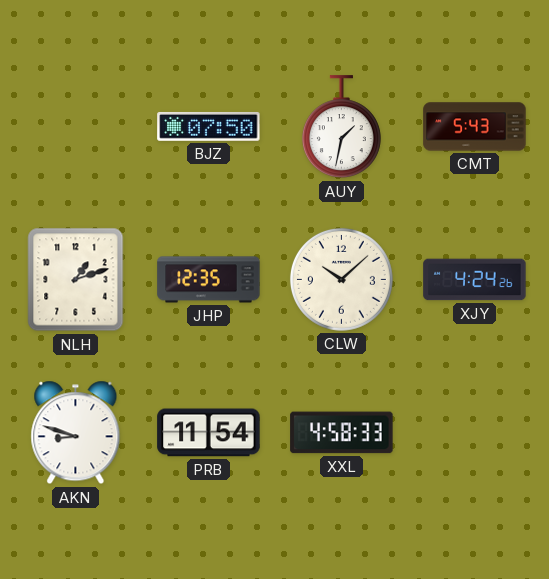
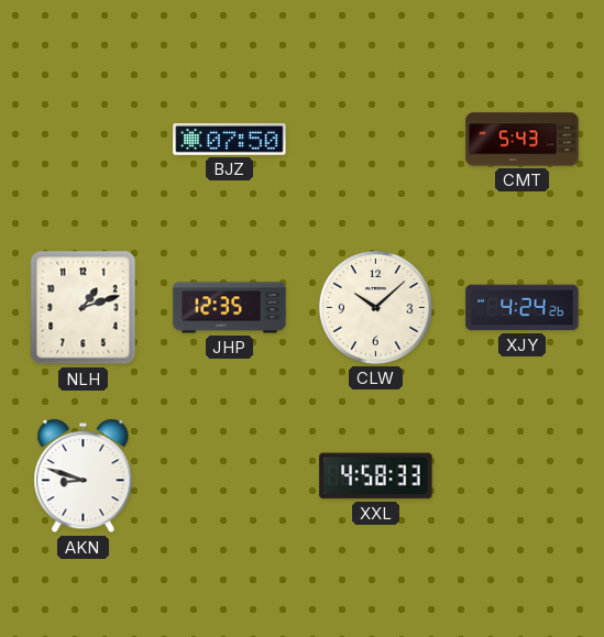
AUY: 1:32 -> none
PRB: 11:54 -> none
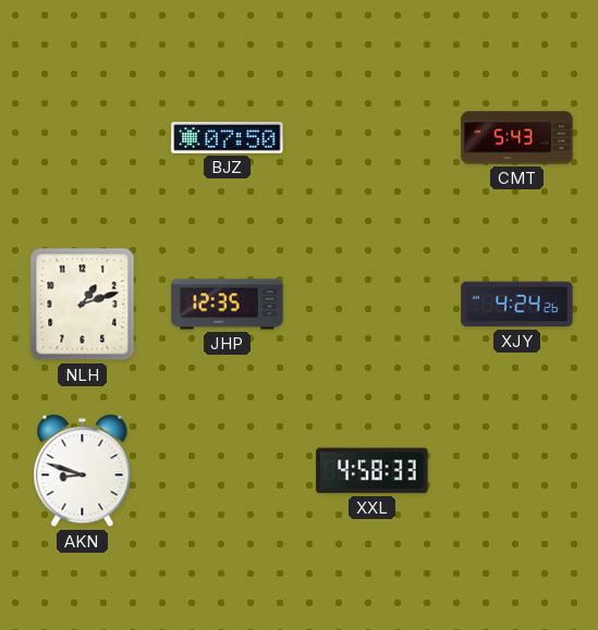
CLW: 10:08 -> none
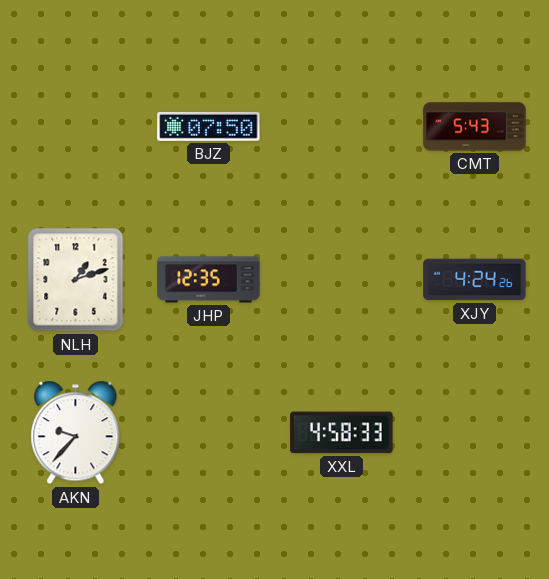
AKN: 8:48 -> 9:37
